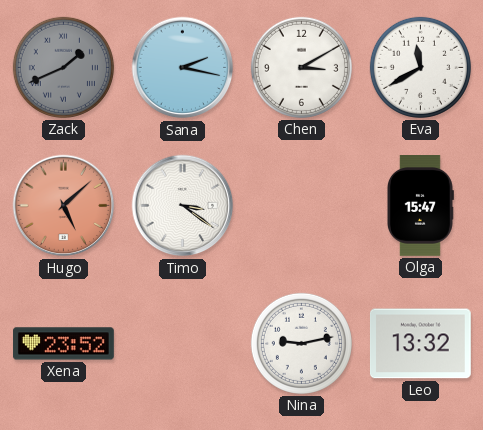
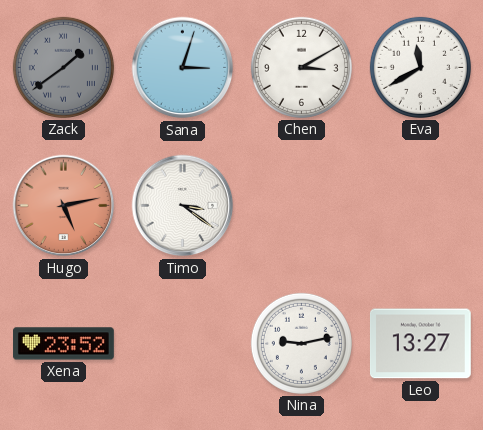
Zack: 1:41 -> 1:39
Sana: 2:17 -> 3:03
Hugo: 5:08 -> 5:13
Olga: 15:47 -> none
Leo: 13:32 -> 13:27
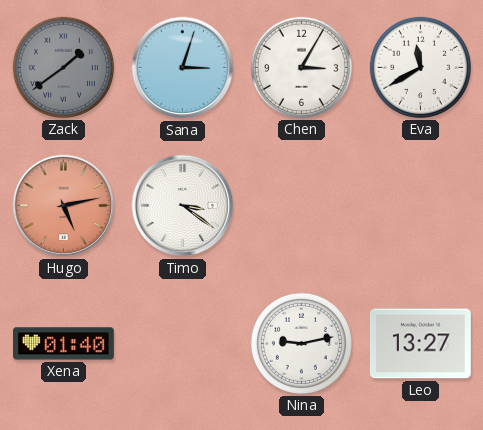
Chen: 3:10 -> 3:05
Xena: 23:52 -> 01:40
